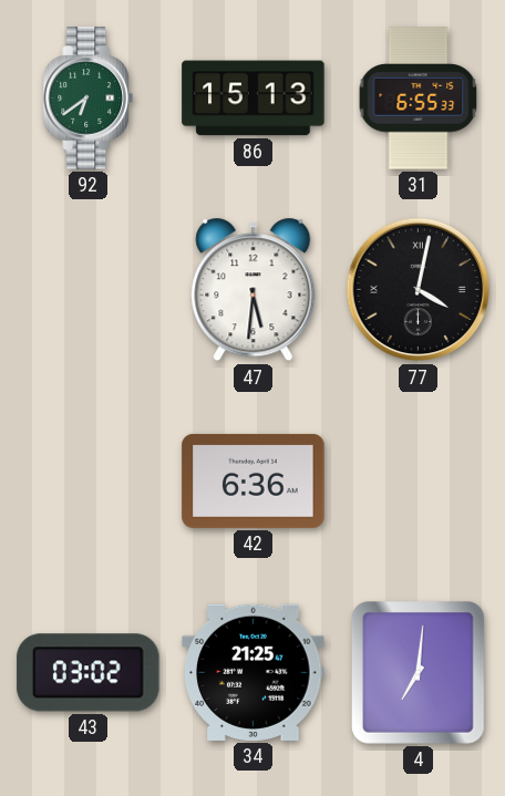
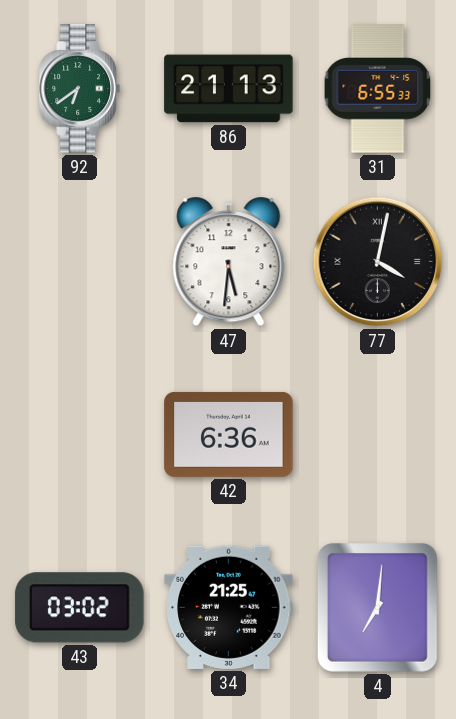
86: 15:13 -> 21:13
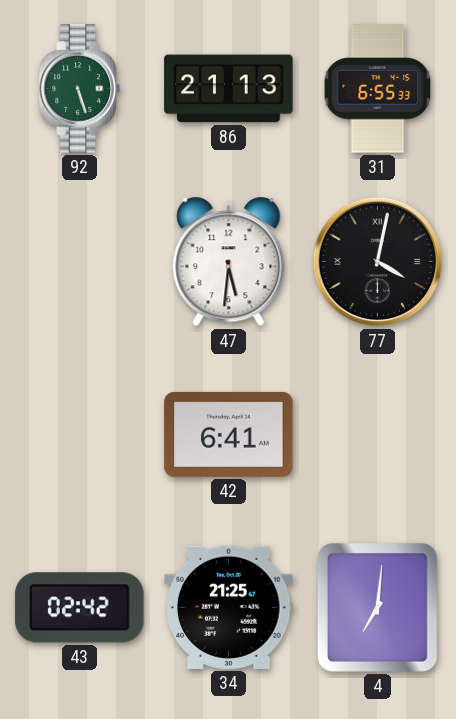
92: 6:39 -> 5:27
42: 6:36 -> 6:41
43: 03:02 -> 02:42
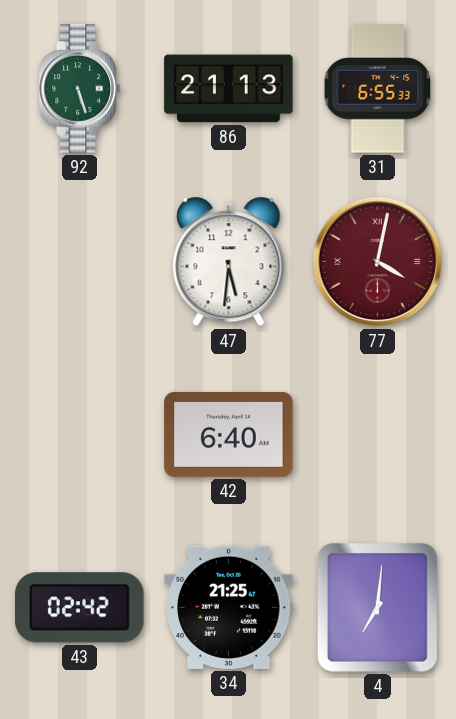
77 dial: black -> burgundy
42: 6:41 -> 6:40
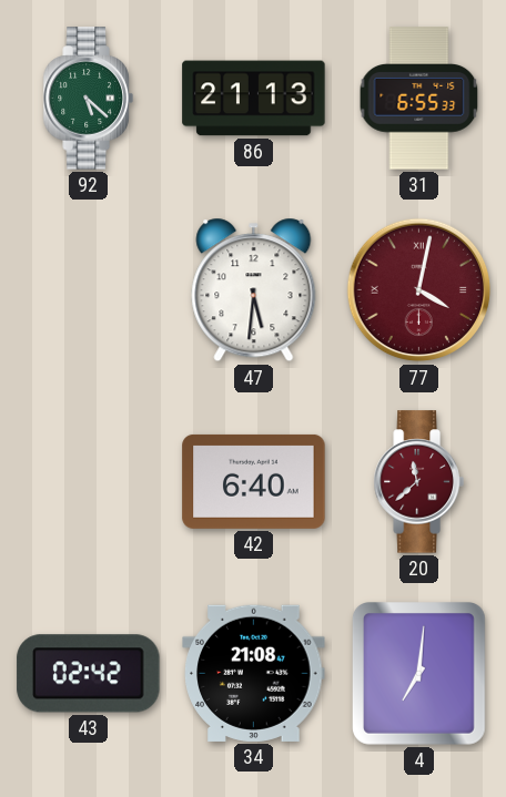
92: 5:27 -> 5:22
20: none -> 11:38
34: 21:25 -> 21:08
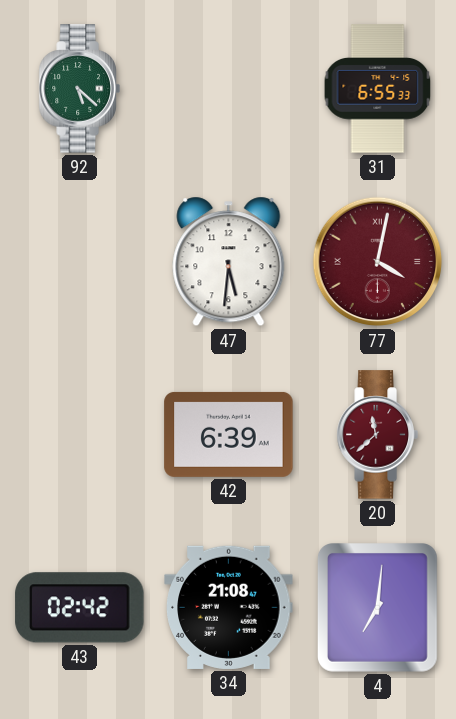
86: 21:13 -> none
42: 6:40 -> 6:39
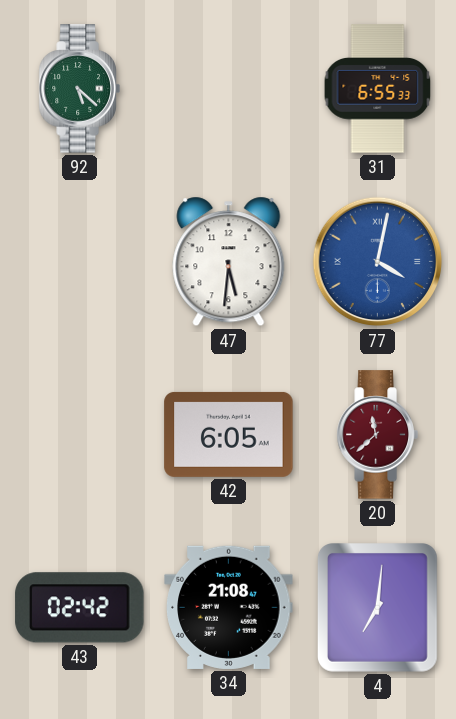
77 dial: burgundy -> blue
42: 6:39 -> 6:05
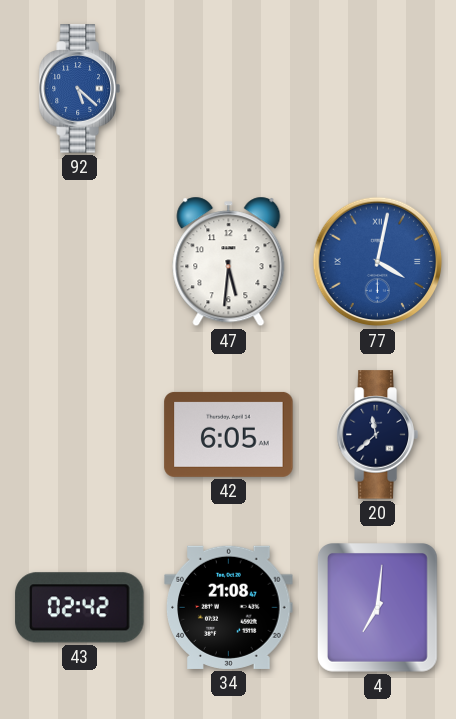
92 dial: green -> blue
31: 6:55 -> none
20 dial: burgundy -> navy
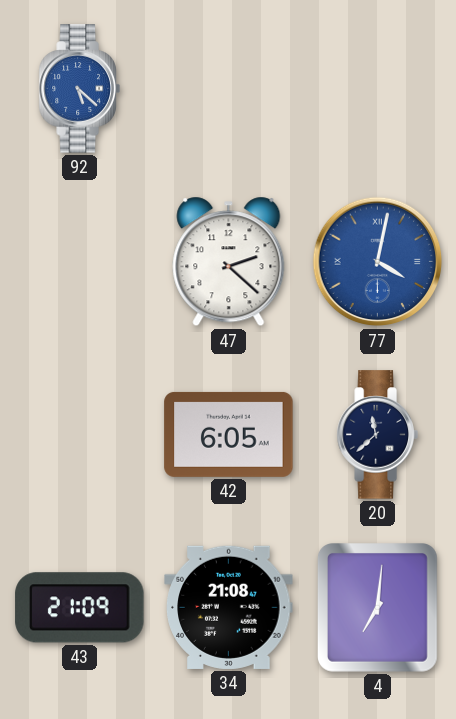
47: 5:31 -> 2:22
43: 02:42 -> 21:09
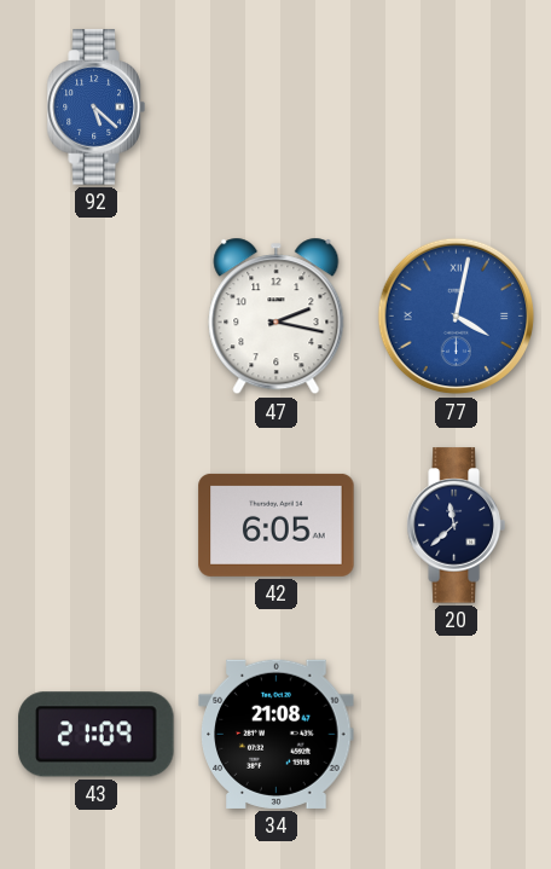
47: 2:22 -> 2:17
4: 7:01 -> none
